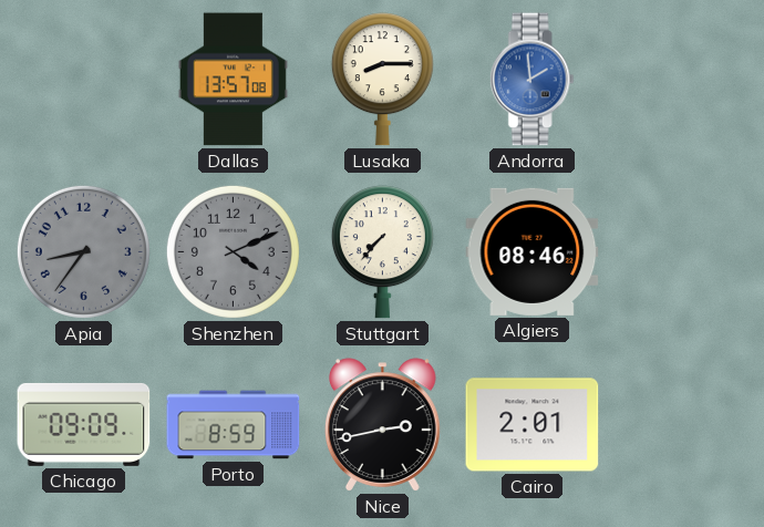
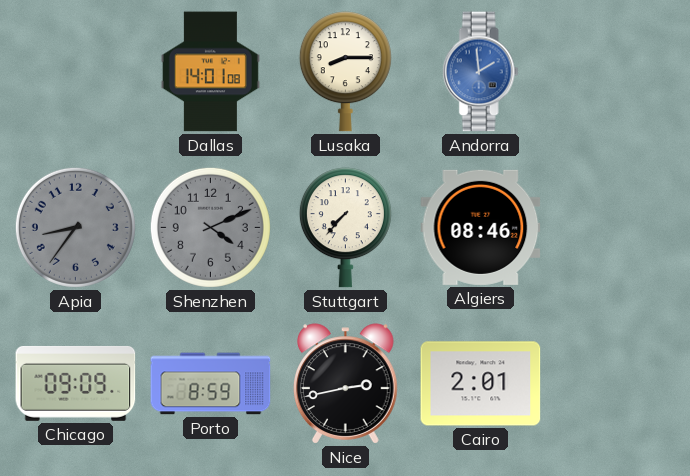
Dallas: 13:57 -> 14:01
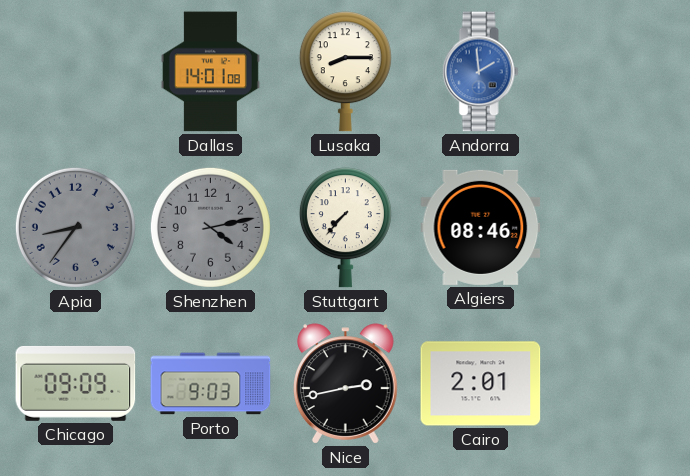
Shenzhen: 4:11 -> 4:13
Porto: 8:59 -> 9:03
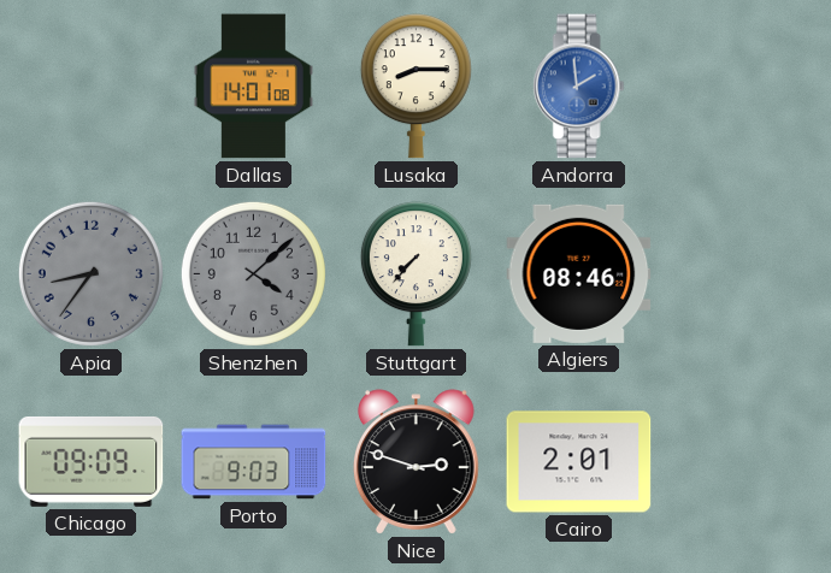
Shenzhen: 4:13 -> 4:08
Nice: 2:43 -> 2:48
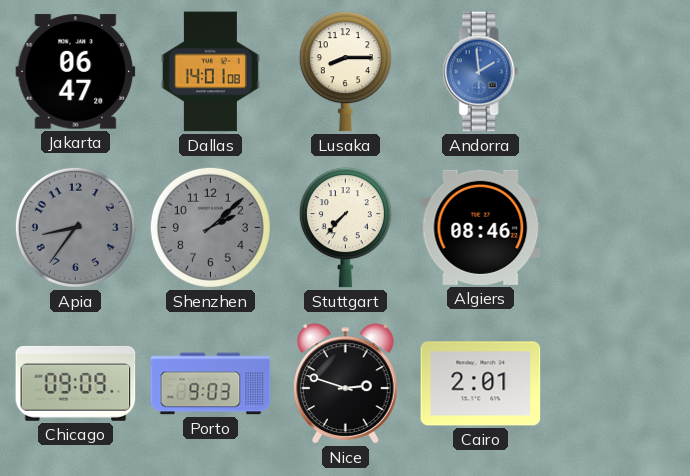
Jakarta: none -> 06:47
Shenzhen: 4:08 -> 2:08
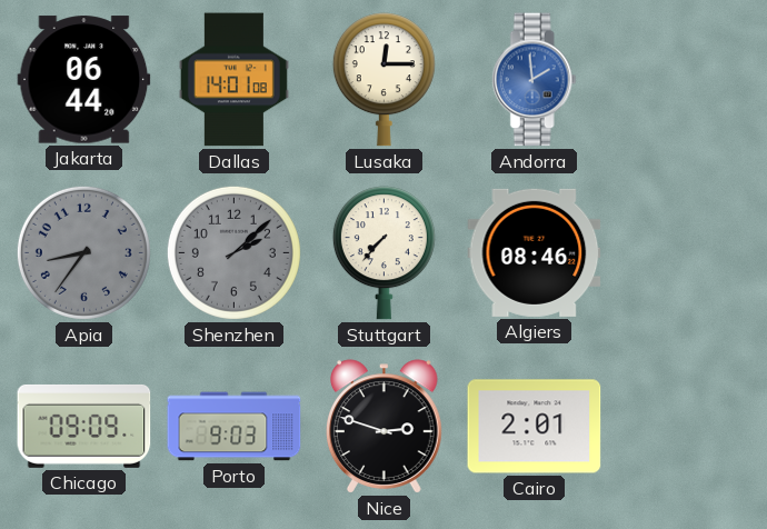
Jakarta: 06:47 -> 06:44
Lusaka: 8:15 -> 12:15
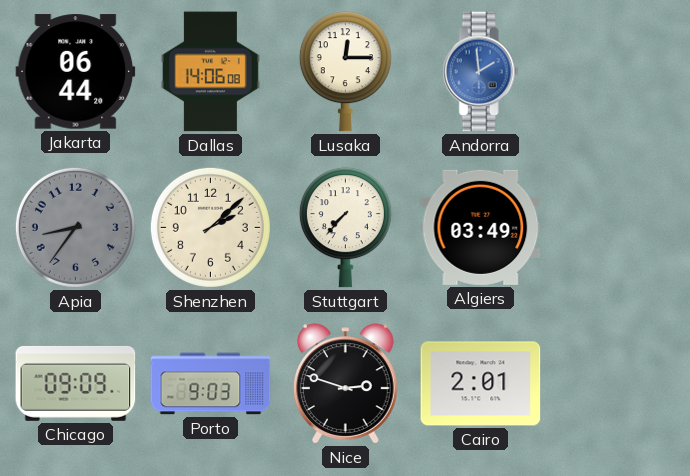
Dallas: 14:01 -> 14:06
Shenzhen dial: grey -> cream
Algiers: 08:46 -> 03:49
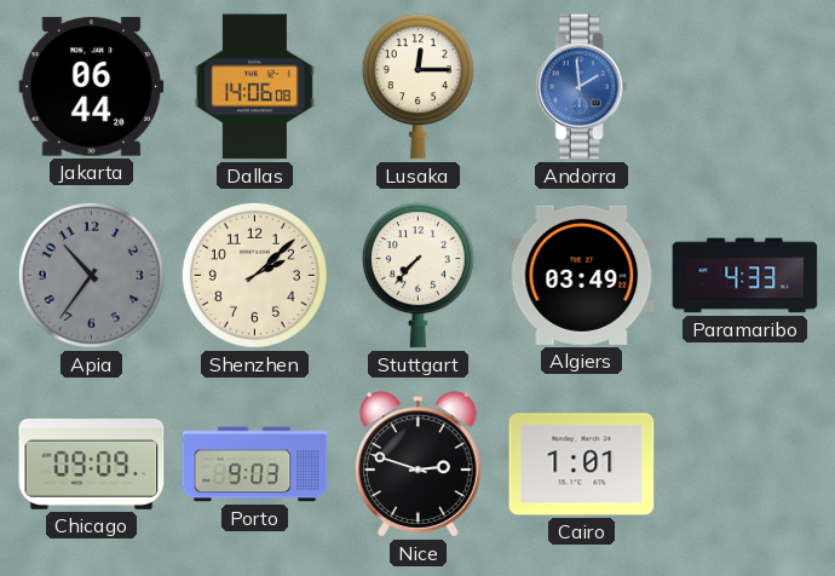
Apia: 8:36 -> 10:36
Paramaribo: none -> 4:33
Cairo: 2:01 -> 1:01
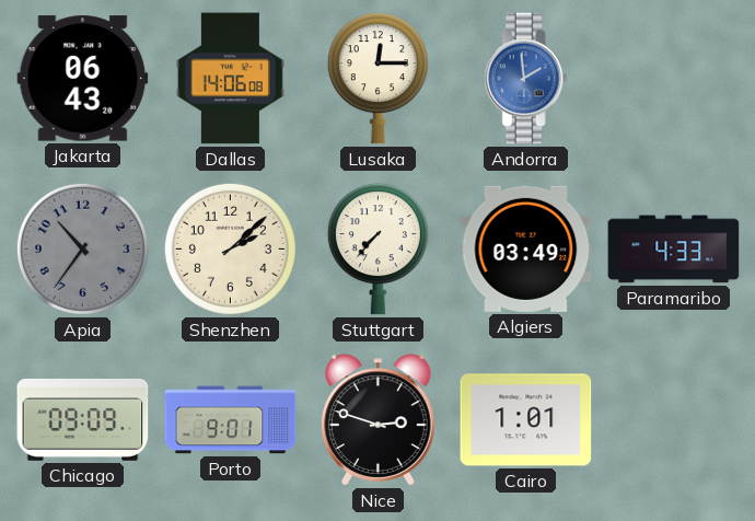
Jakarta: 06:44 -> 06:43
Porto: 9:03 -> 9:01
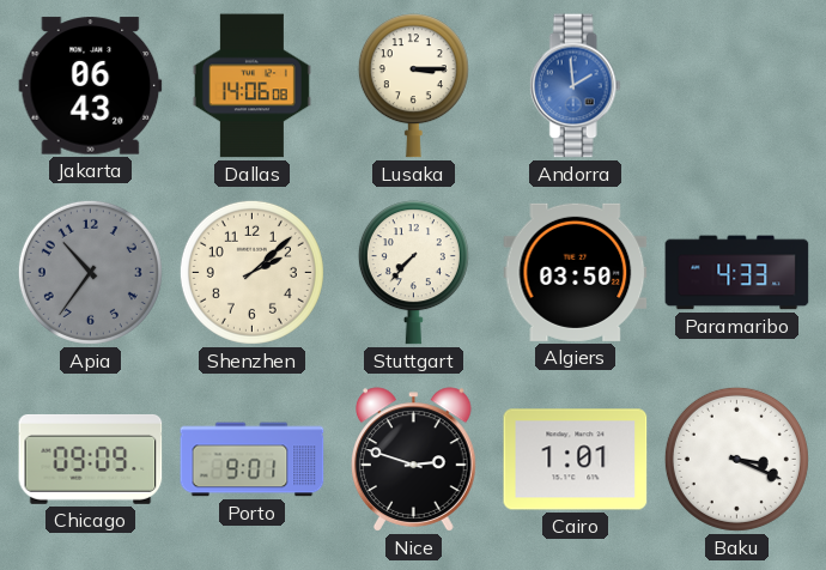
Lusaka: 12:15 -> 3:15
Algiers: 03:49 -> 03:50
Baku: none -> 3:19
